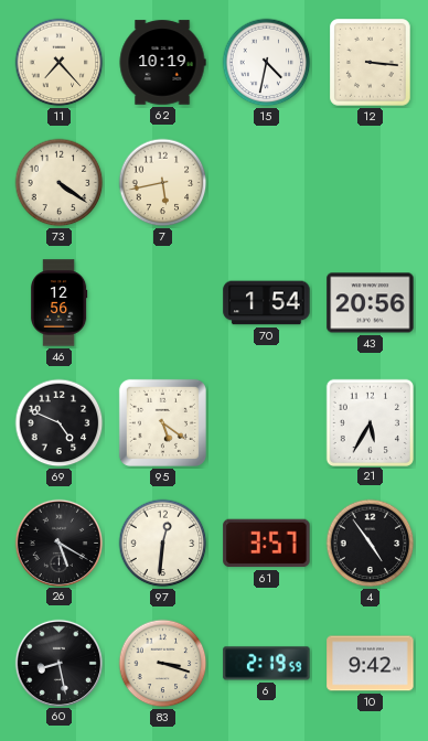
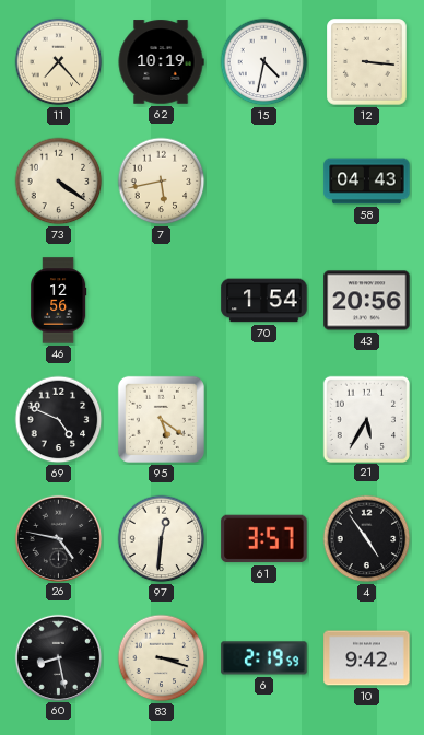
58: none -> 04:43
26: 5:20 -> 4:47
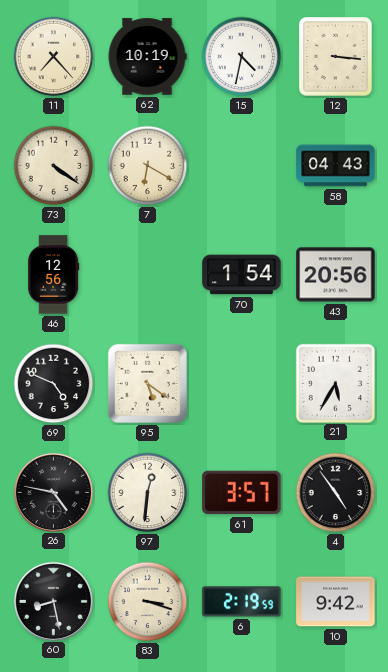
7: 5:43 -> 6:20
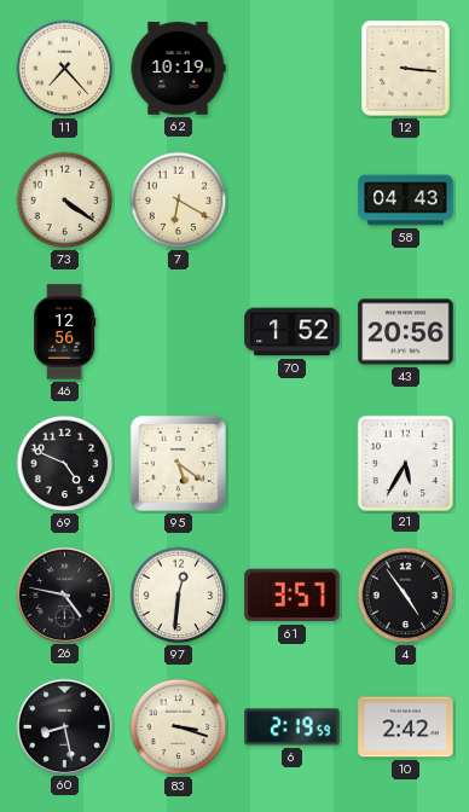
15: 4:32 -> none
70: 1:54 -> 1:52
10: 9:42 -> 2:42
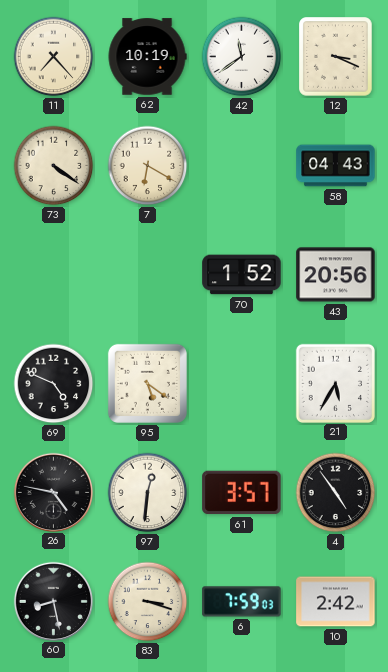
42: none -> 11:39
12: 3:16 -> 3:19
46: 12:56 -> none
6: 2:19 -> 7:59
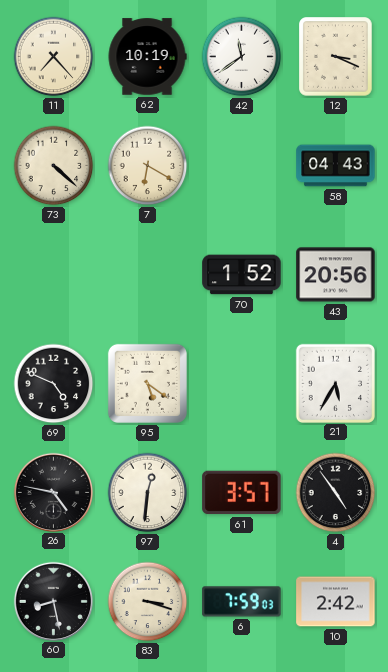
73: 4:21 -> 4:22
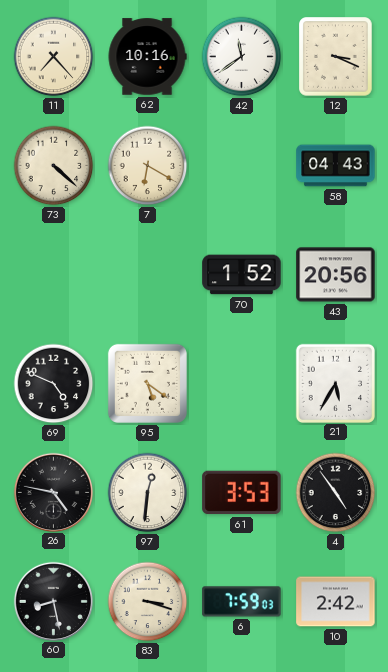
62: 10:19 -> 10:16
61: 3:57 -> 3:53
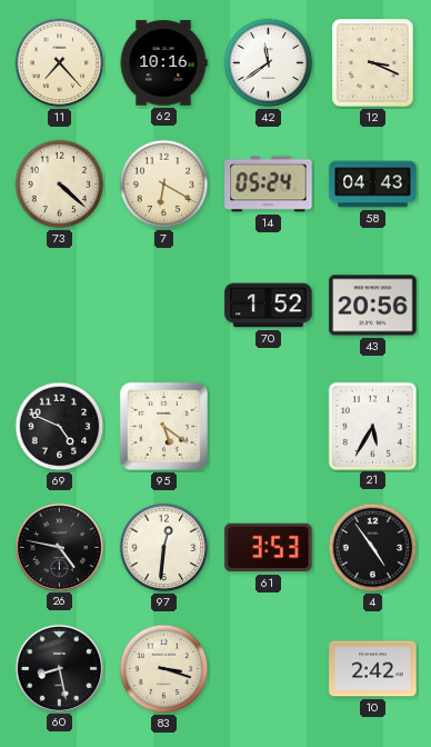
14: none -> 05:24
6: 7:59 -> none
